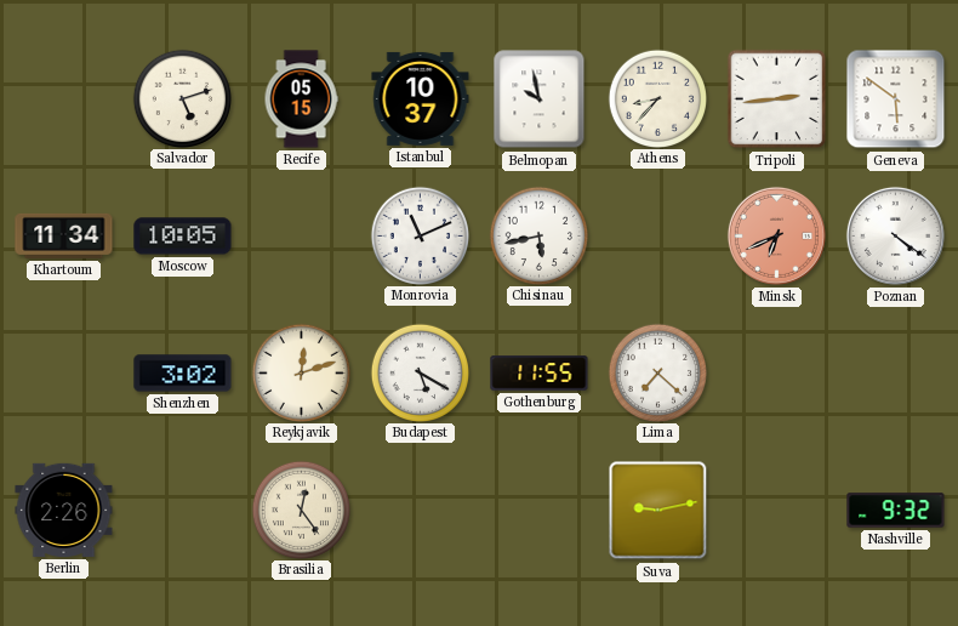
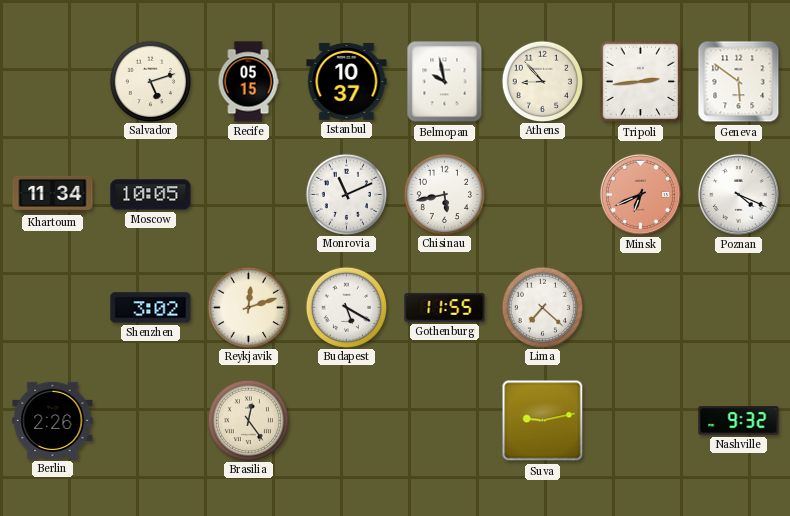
Athens: 8:37 -> 8:53
Poznan: 4:21 -> 4:19
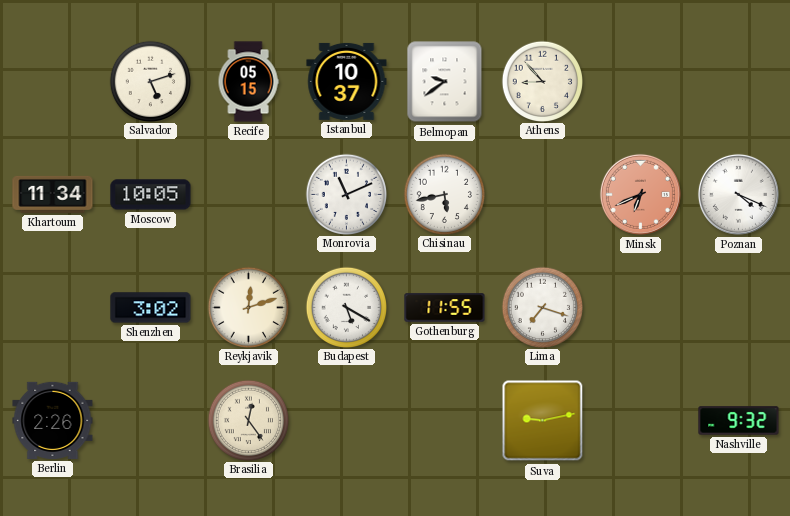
Belmopan: 9:58 -> 9:39
Tripoli: 2:44 -> none
Geneva: 5:51 -> none
Lima: 7:22 -> 7:18
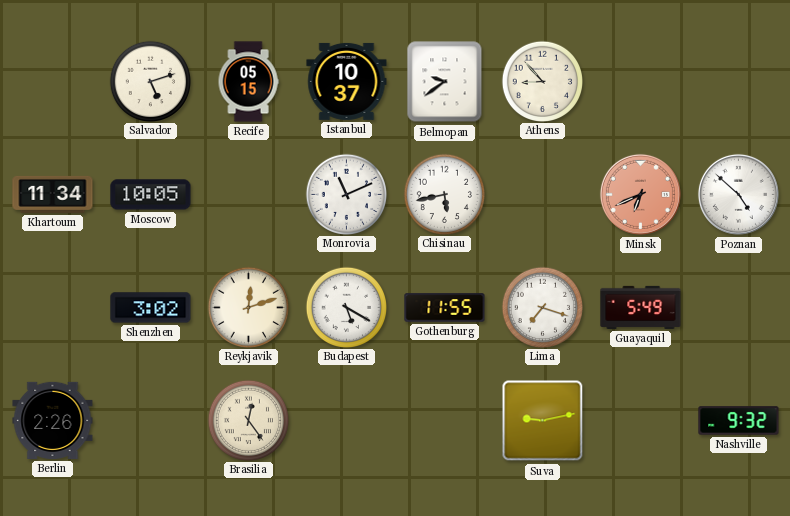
Poznan: 4:19 -> 4:52
Guayaquil: none -> 5:49
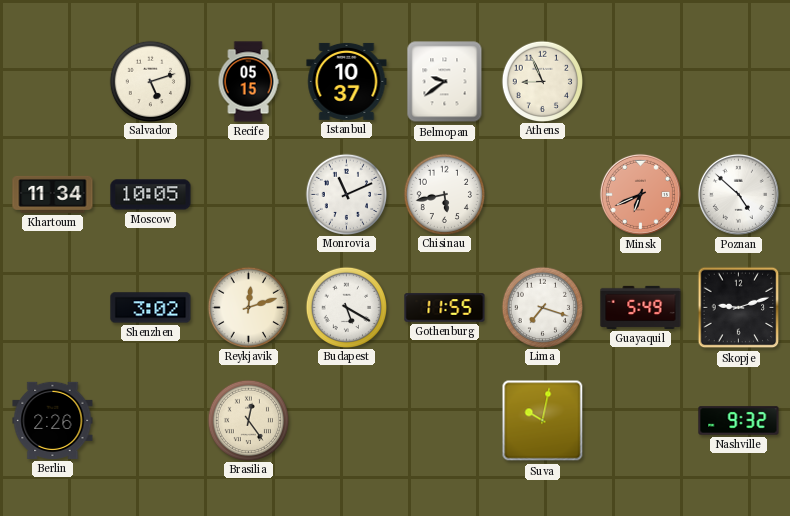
Athens: 8:53 -> 8:56
Skopje: none -> 9:12
Suva: 9:13 -> 10:02
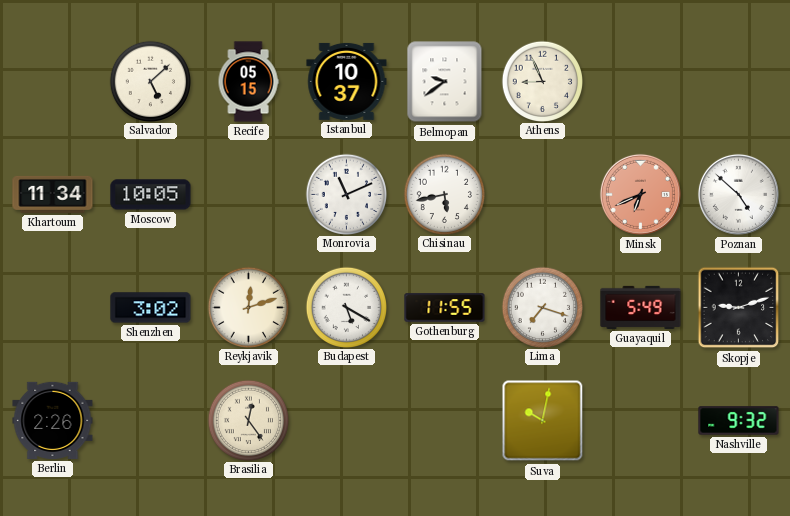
Salvador: 5:12 -> 5:08
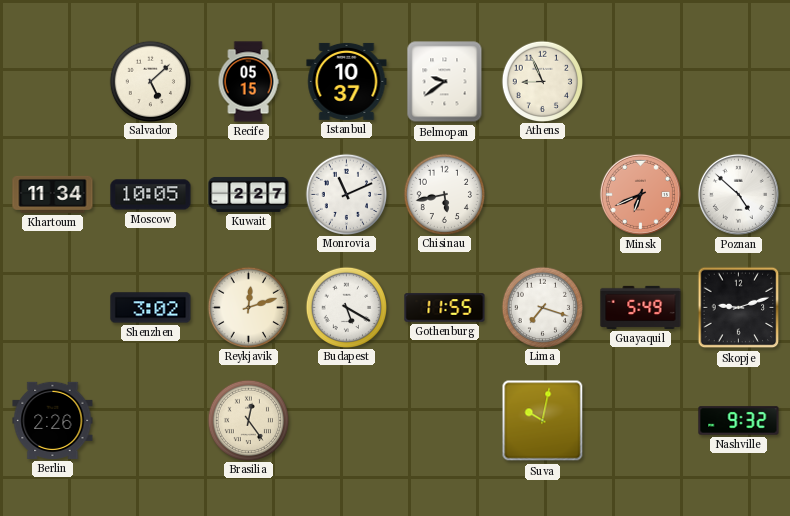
Kuwait: none -> 2:27
